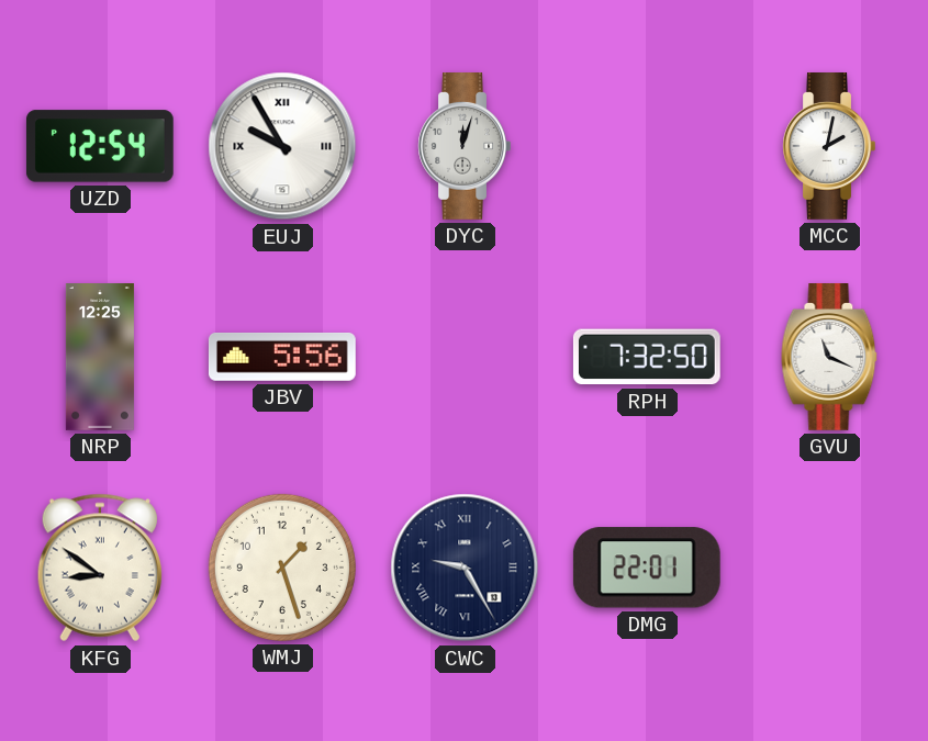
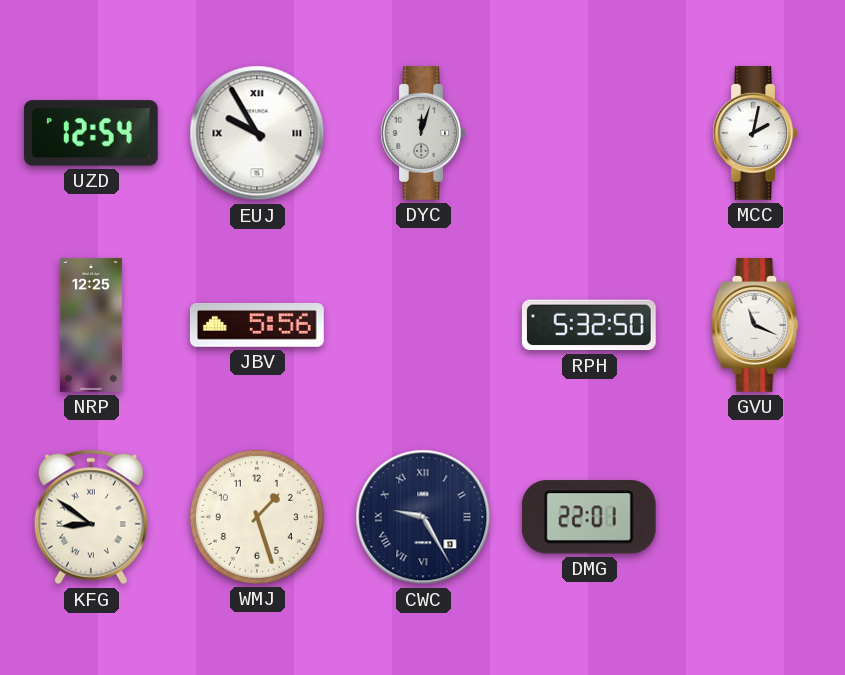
RPH: 7:32 -> 5:32
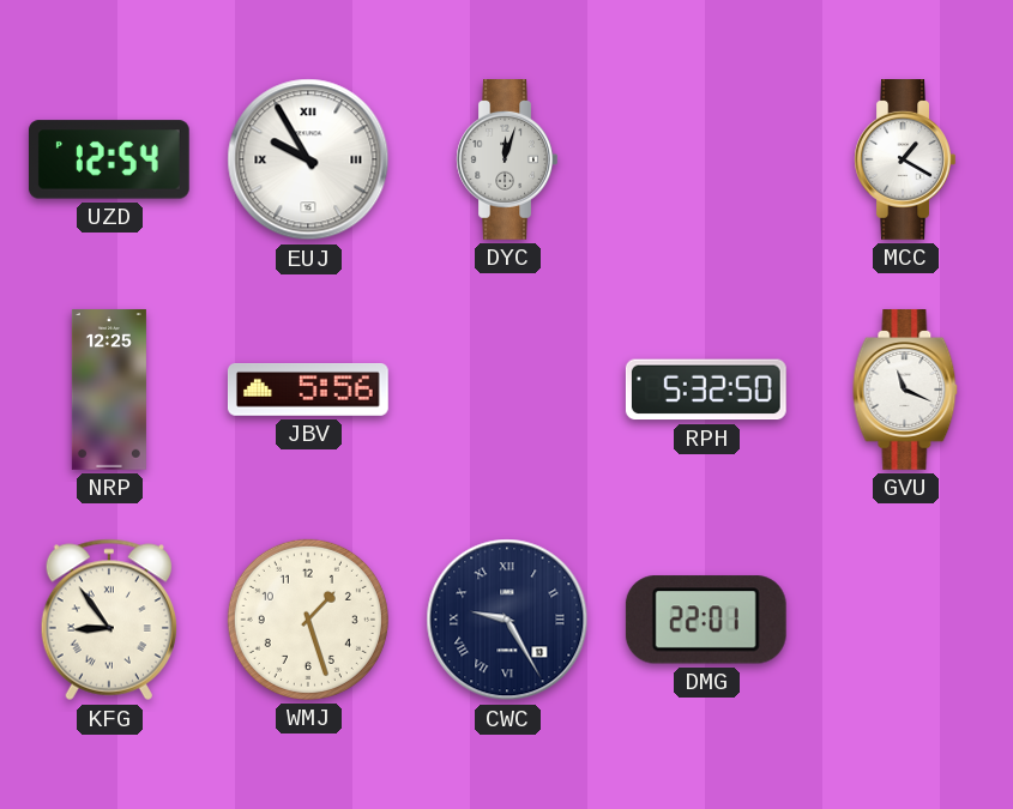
MCC: 2:02 -> 1:20
KFG: 8:51 -> 8:54
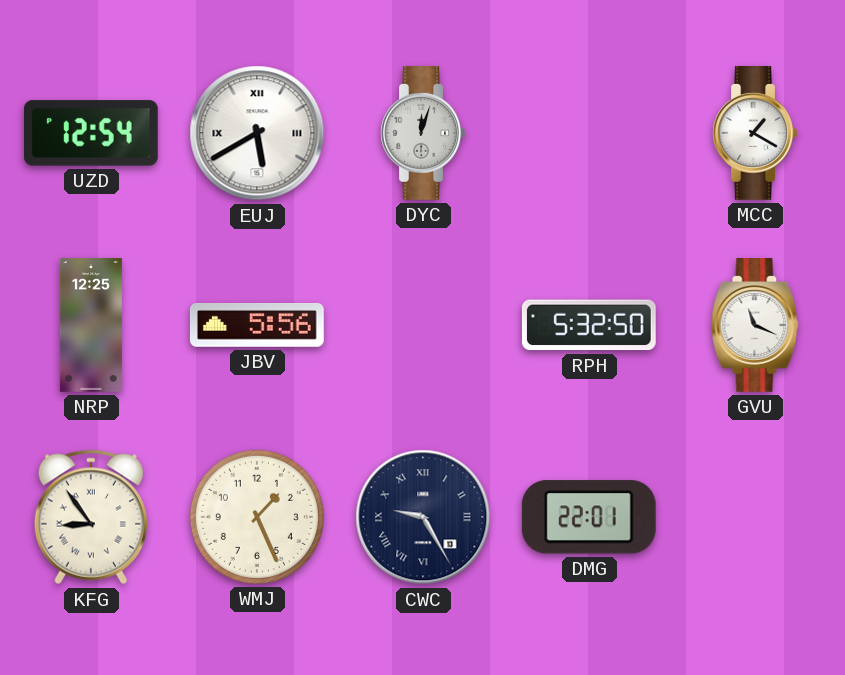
EUJ: 9:55 -> 5:40
WMJ: 1:27 -> 1:26
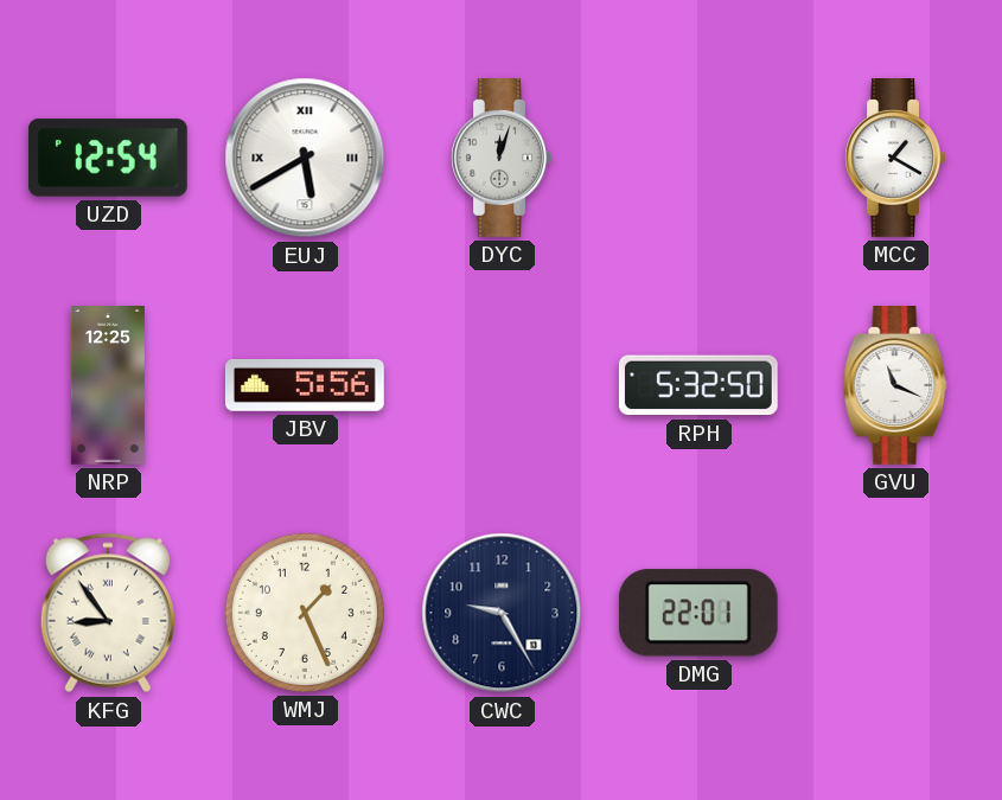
CWC numerals: Roman -> Arabic
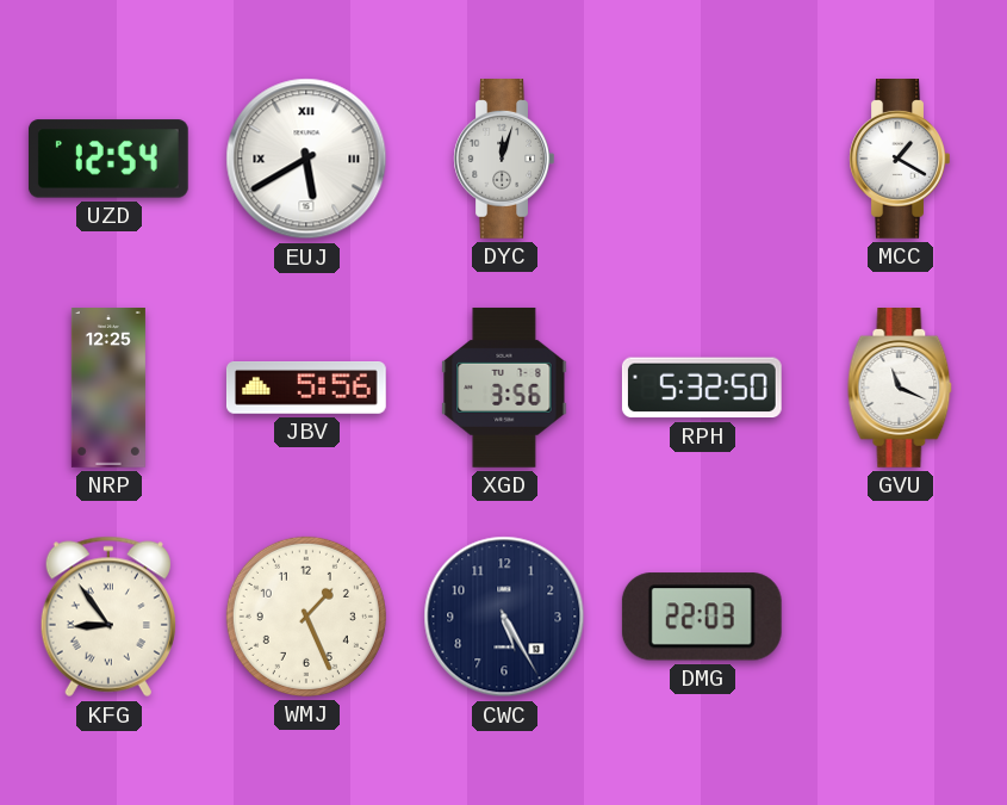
XGD: none -> 3:56
CWC: 9:25 -> 5:25
DMG: 22:01 -> 22:03
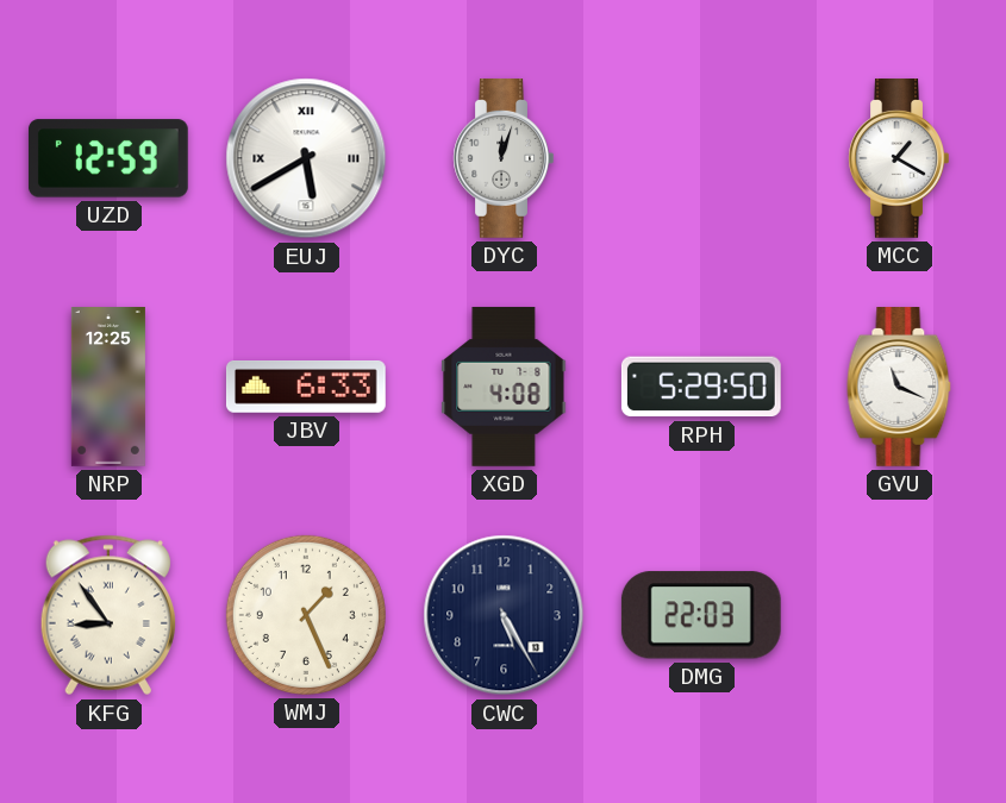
UZD: 12:54 -> 12:59
JBV: 5:56 -> 6:33
XGD: 3:56 -> 4:08
RPH: 5:32 -> 5:29
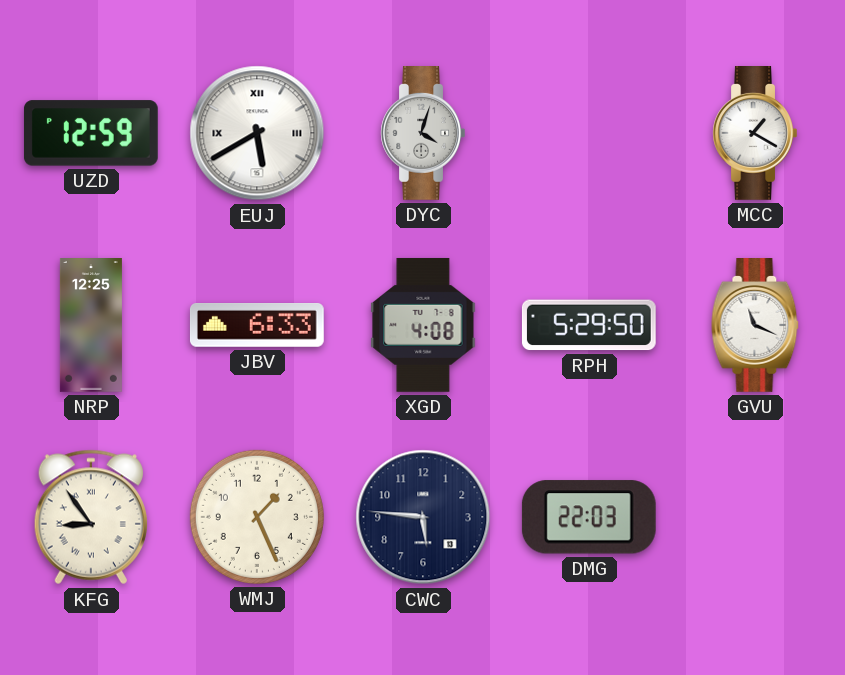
DYC: 12:03 -> 4:03
CWC: 5:25 -> 5:46
